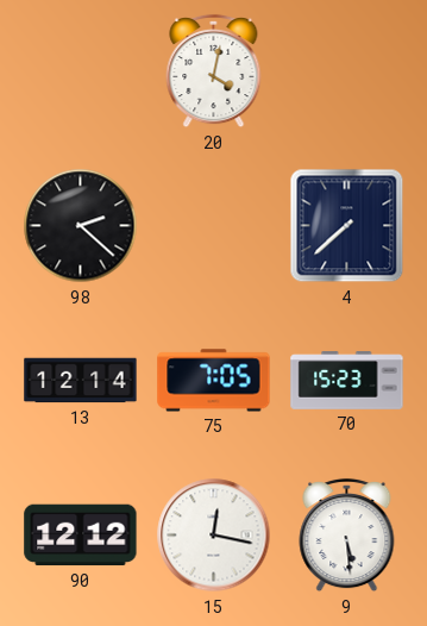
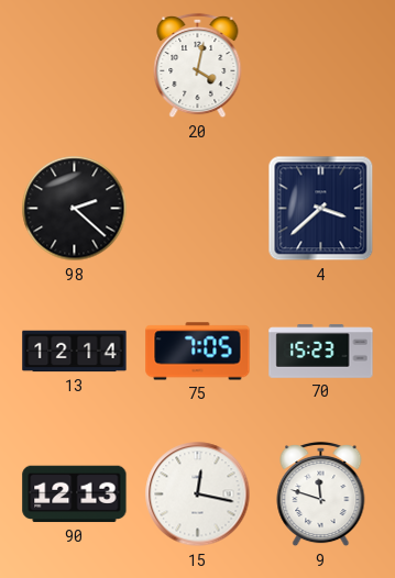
4: 7:38 -> 3:38
90: 12:12 -> 12:13
9: 5:29 -> 11:48
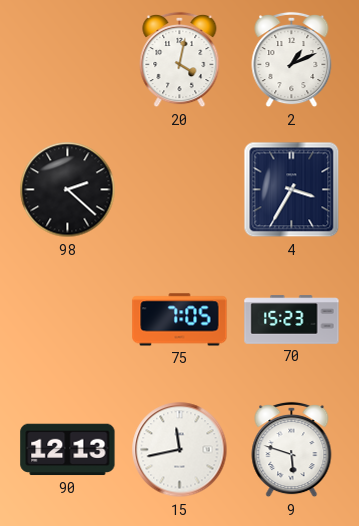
2: none -> 1:11
4: 3:38 -> 3:35
13: 12:14 -> none
15: 12:17 -> 11:43
9: 11:48 -> 5:48
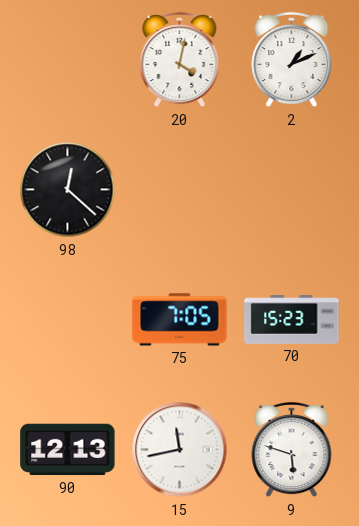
98: 2:22 -> 12:22
4: 3:35 -> none
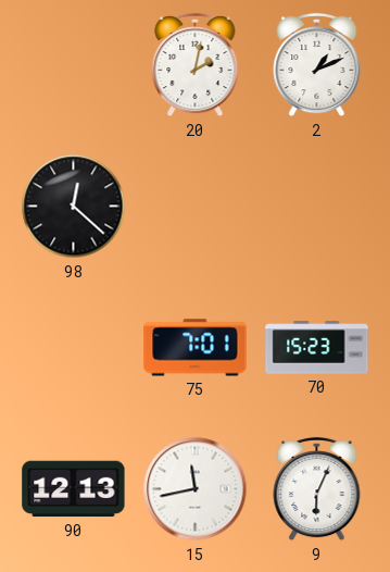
20: 4:02 -> 2:02
75: 7:05 -> 7:01
9: 5:48 -> 6:04
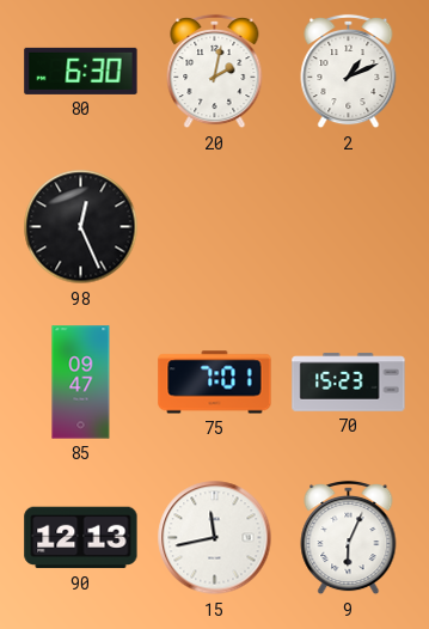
80: none -> 6:30
98: 12:22 -> 12:26
85: none -> 09:47
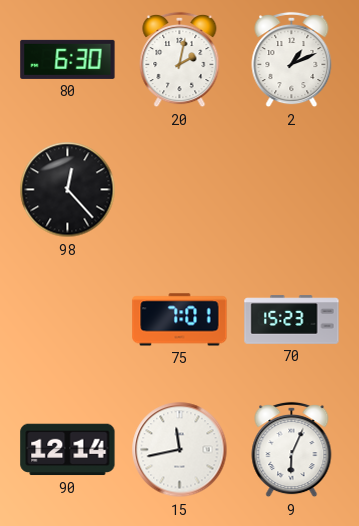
98: 12:26 -> 12:23
85: 09:47 -> none
90: 12:13 -> 12:14
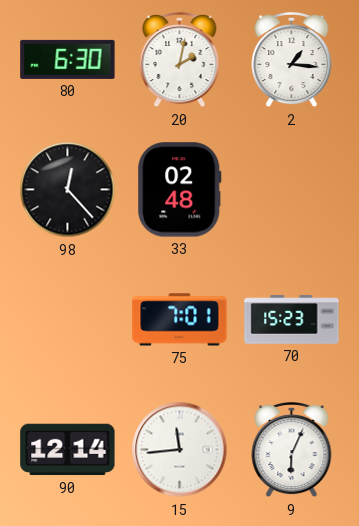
2: 1:11 -> 1:16
33: none -> 02:48
15: 11:43 -> 11:44
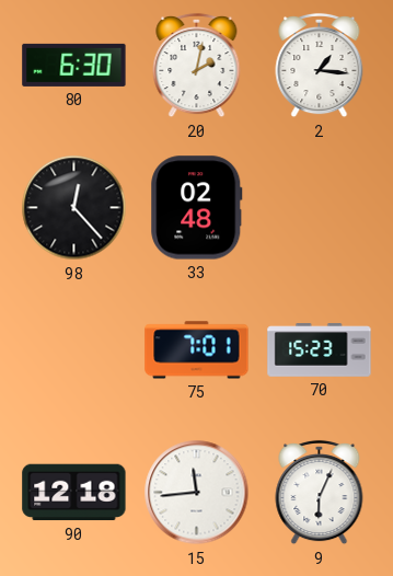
90: 12:14 -> 12:18
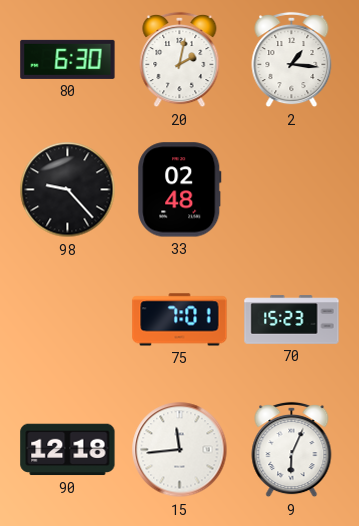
98: 12:23 -> 9:23
